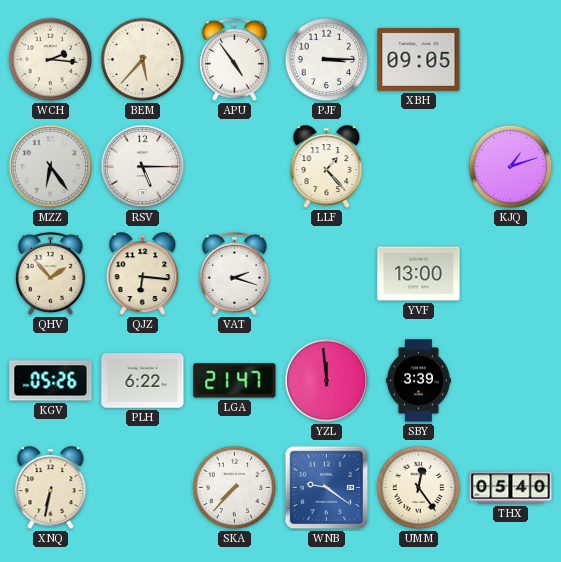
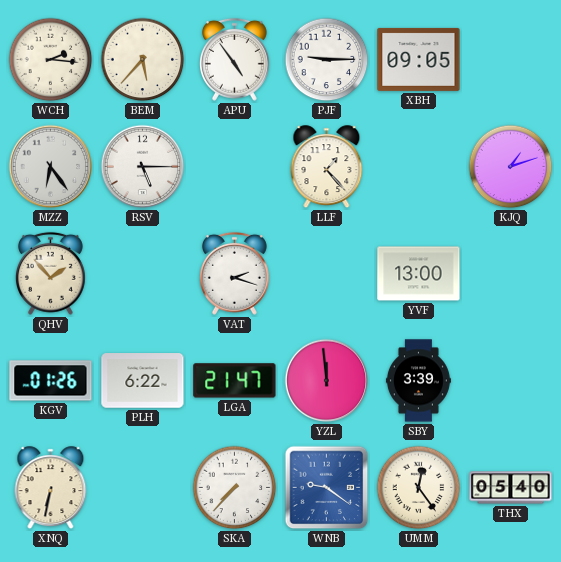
PJF: 3:15 -> 9:15
QJZ: 6:16 -> none
KGV: 05:26 -> 01:26
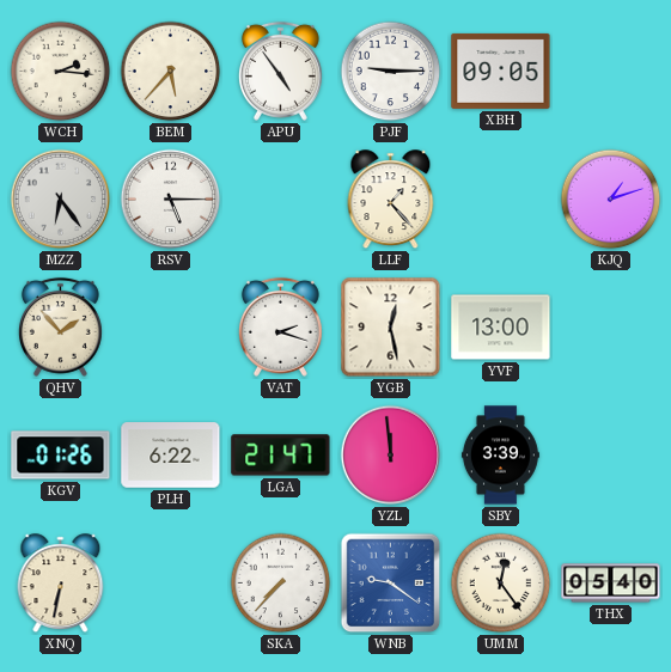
YGB: none -> 12:28
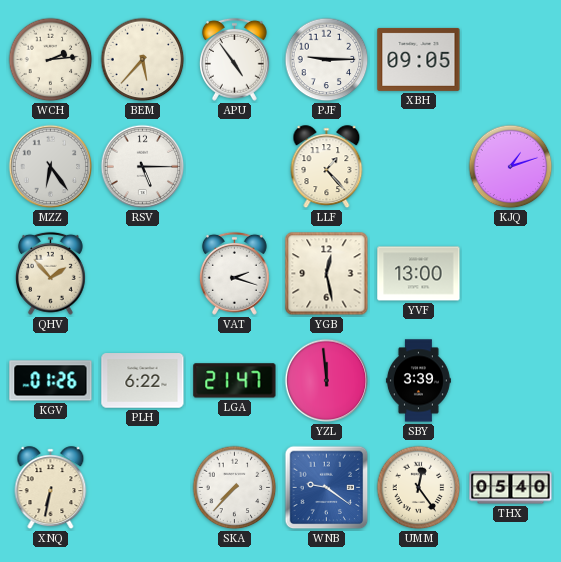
WCH: 2:16 -> 2:14
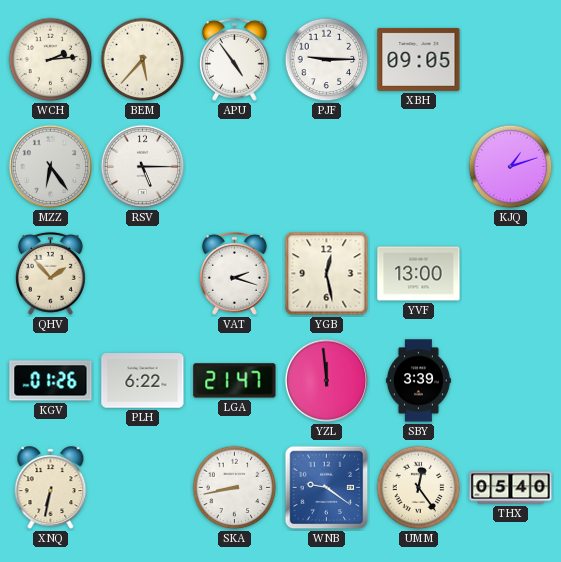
LLF: 1:23 -> none
SKA: 7:37 -> 8:43
